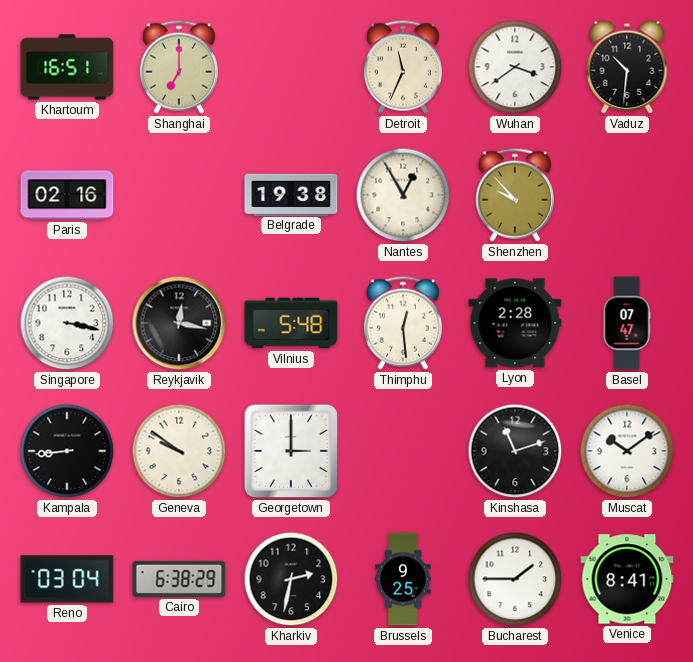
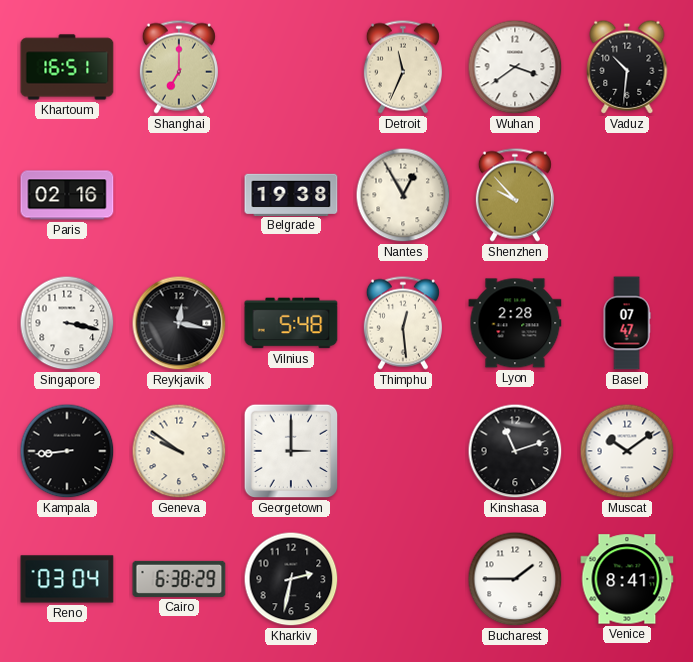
Brussels: 9:25 -> none
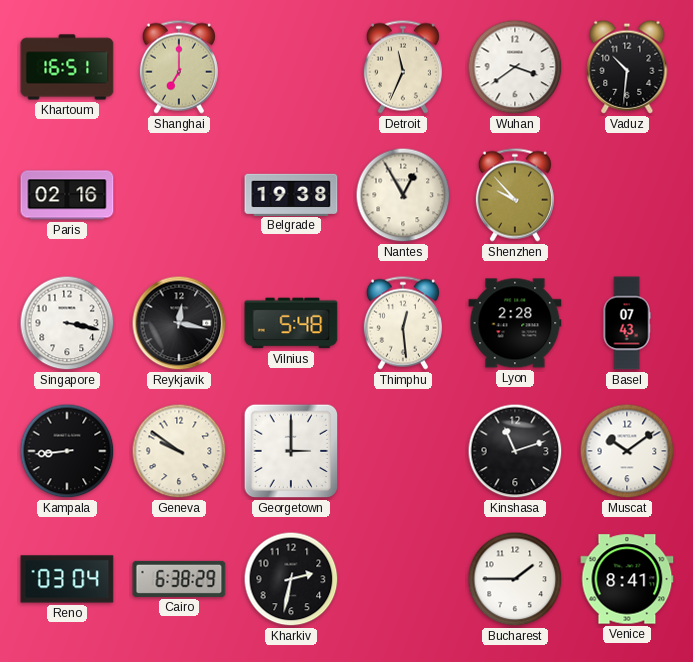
Basel: 07:47 -> 07:43
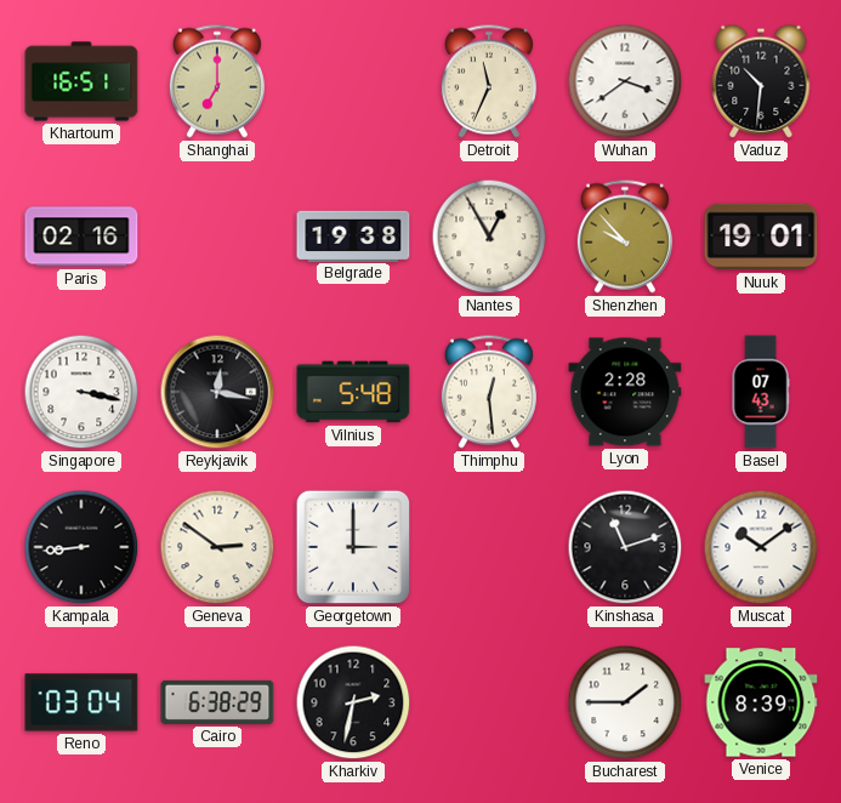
Nuuk: none -> 19:01
Geneva: 9:51 -> 2:51
Venice: 8:41 -> 8:39
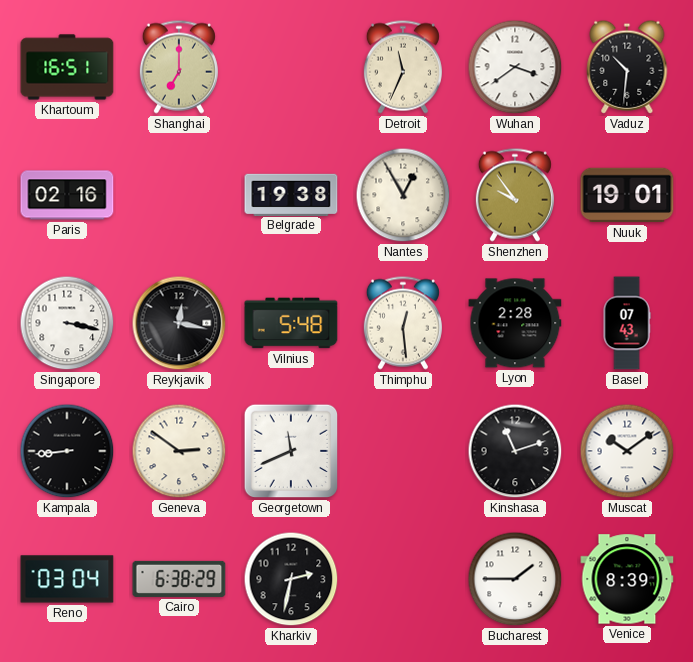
Shenzhen: 9:53 -> 9:54
Georgetown: 3:00 -> 11:41
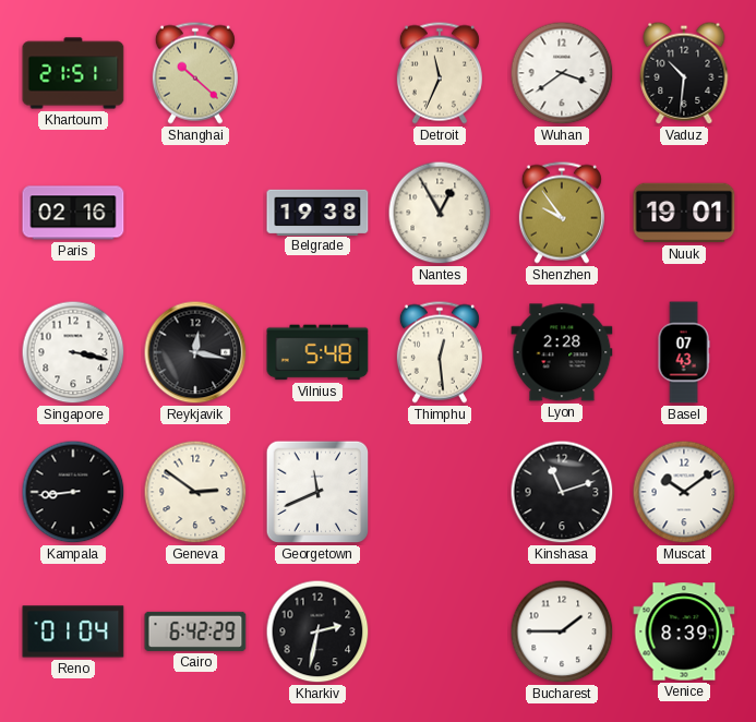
Khartoum: 16:51 -> 21:51
Shanghai: 7:00 -> 10:22
Reno: 03:04 -> 01:04
Cairo: 6:38 -> 6:42
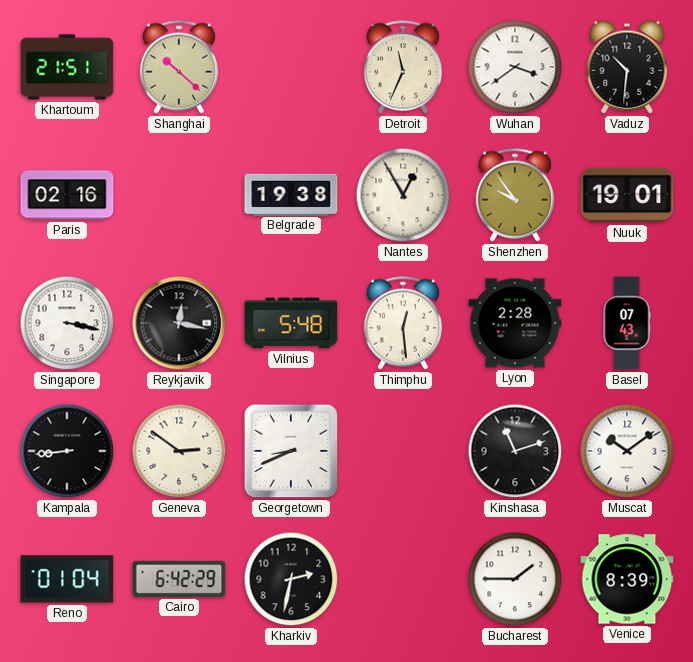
Georgetown: 11:41 -> 8:41
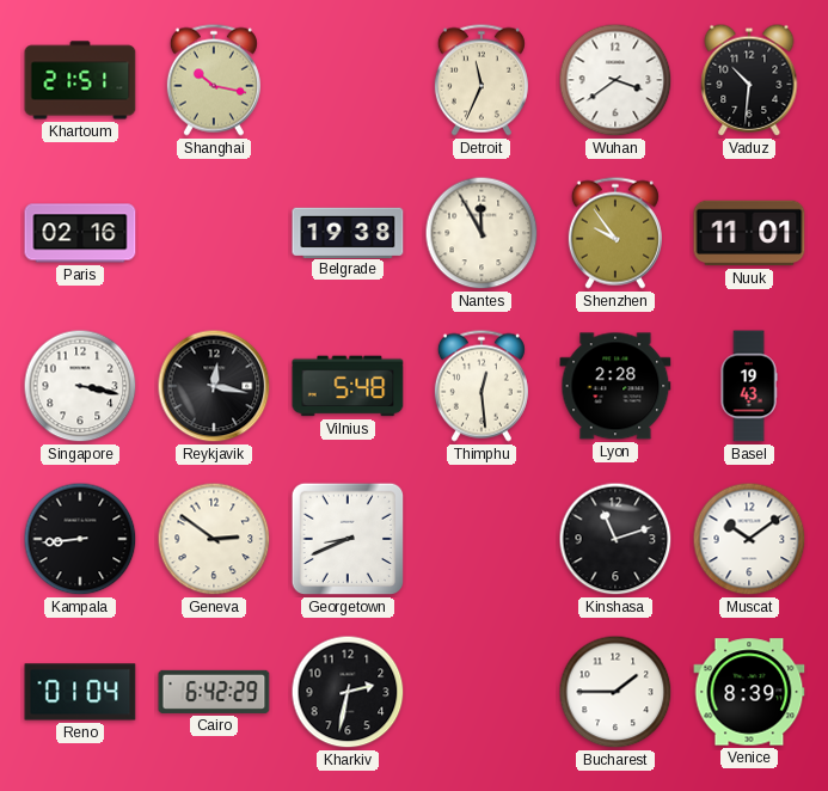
Shanghai: 10:22 -> 10:17
Nantes: 12:55 -> 11:55
Nuuk: 19:01 -> 11:01
Basel: 07:43 -> 19:43
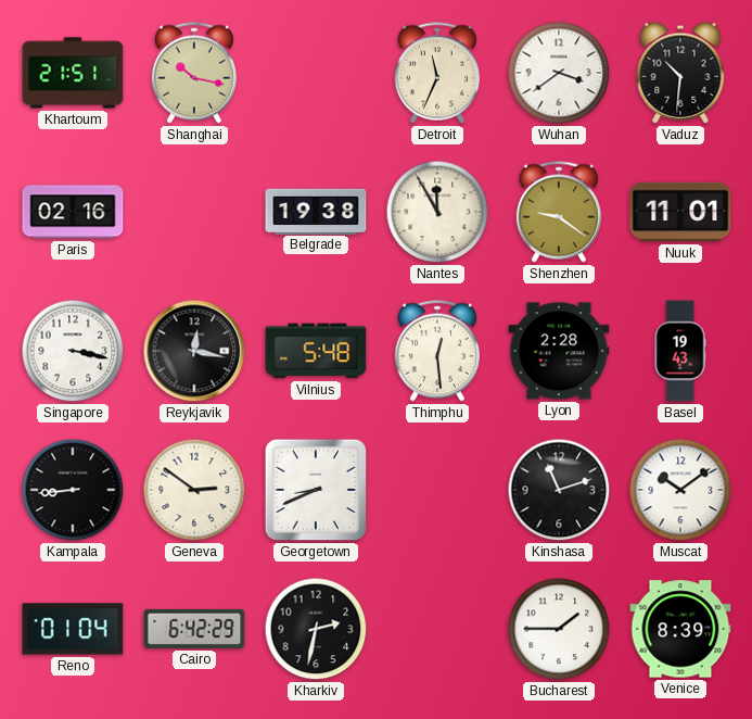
Shenzhen: 9:54 -> 9:21
